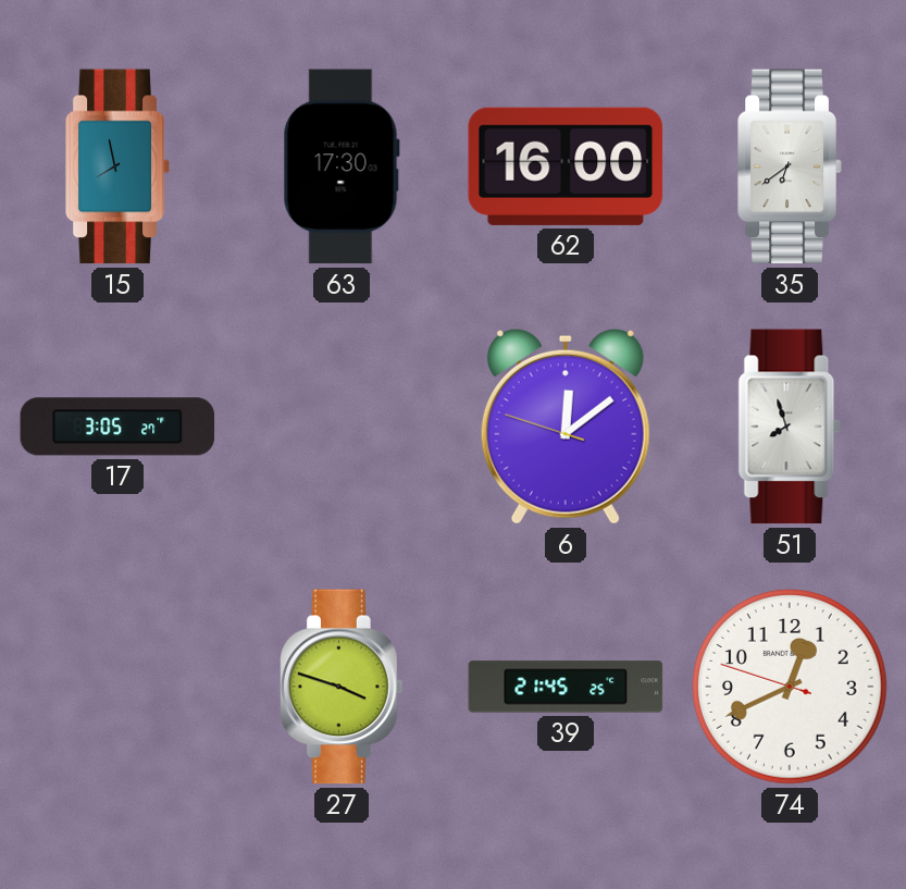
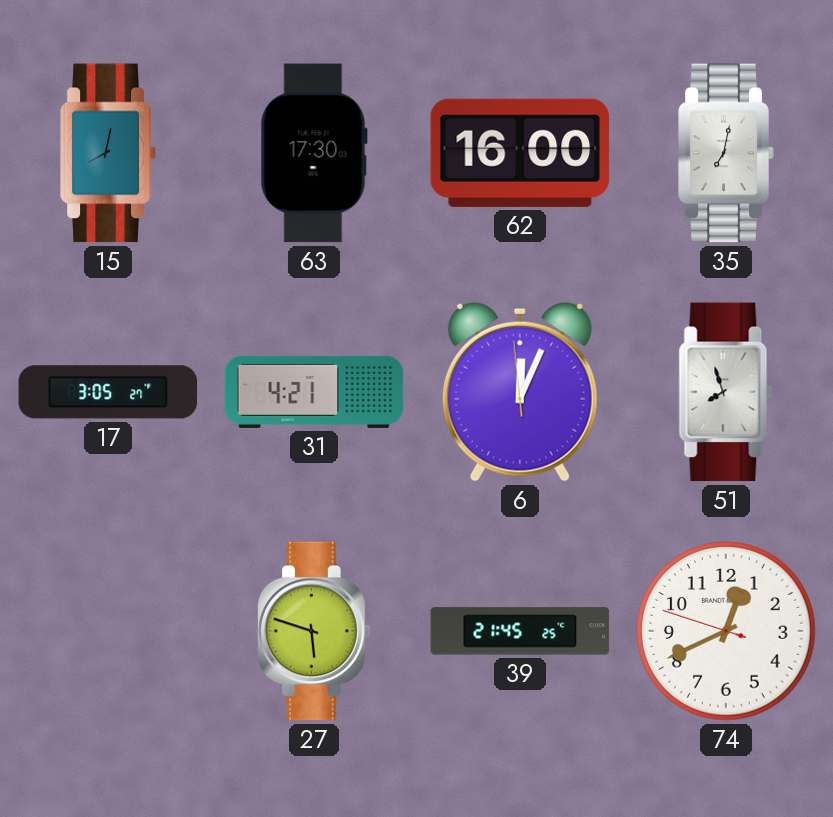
15: 7:58 -> 8:02
35: 6:39 -> 7:02
31: none -> 4:21
6: 12:08 -> 12:03
27: 3:48 -> 5:48
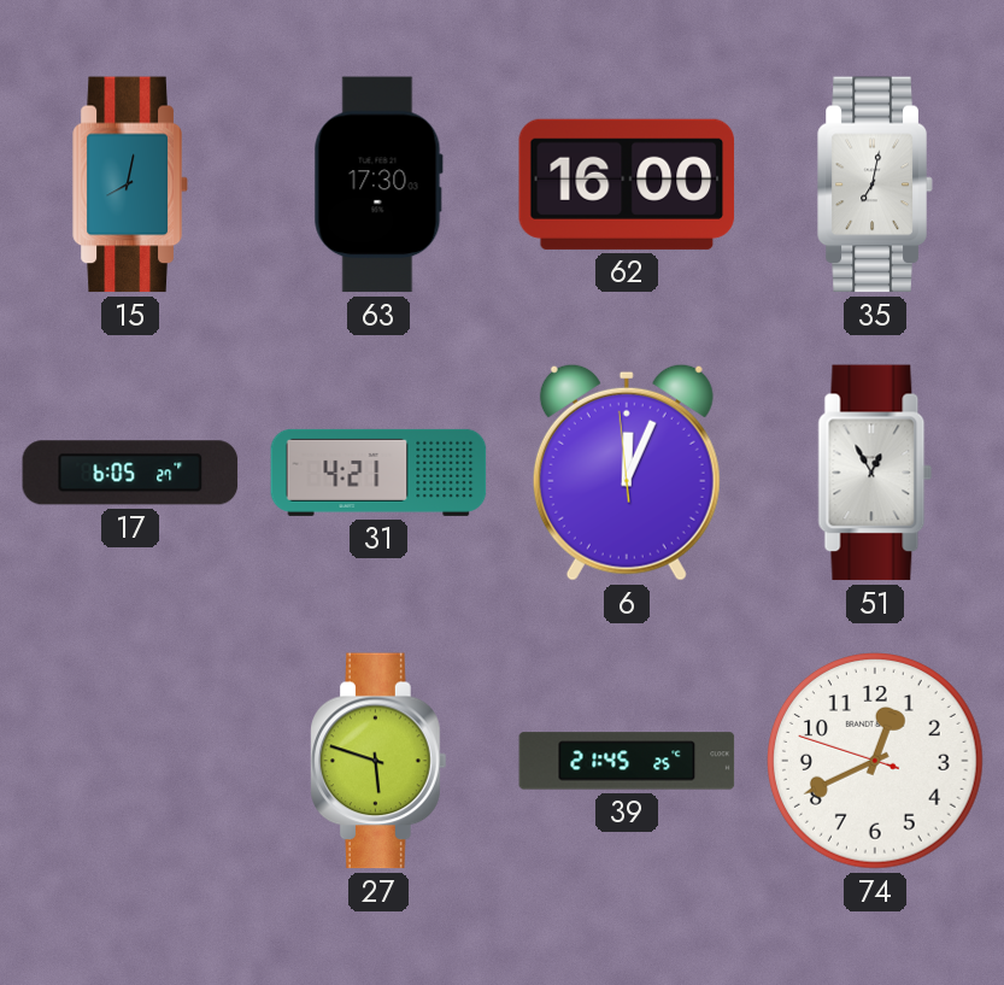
17: 3:05 -> 6:05
51: 7:57 -> 12:55
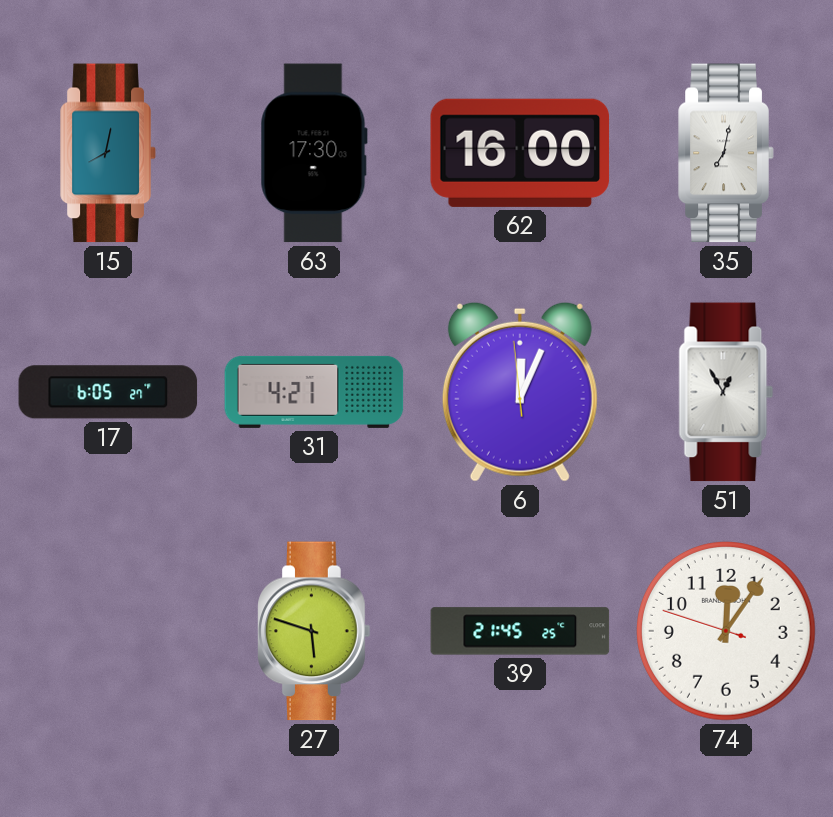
74: 12:40 -> 12:05
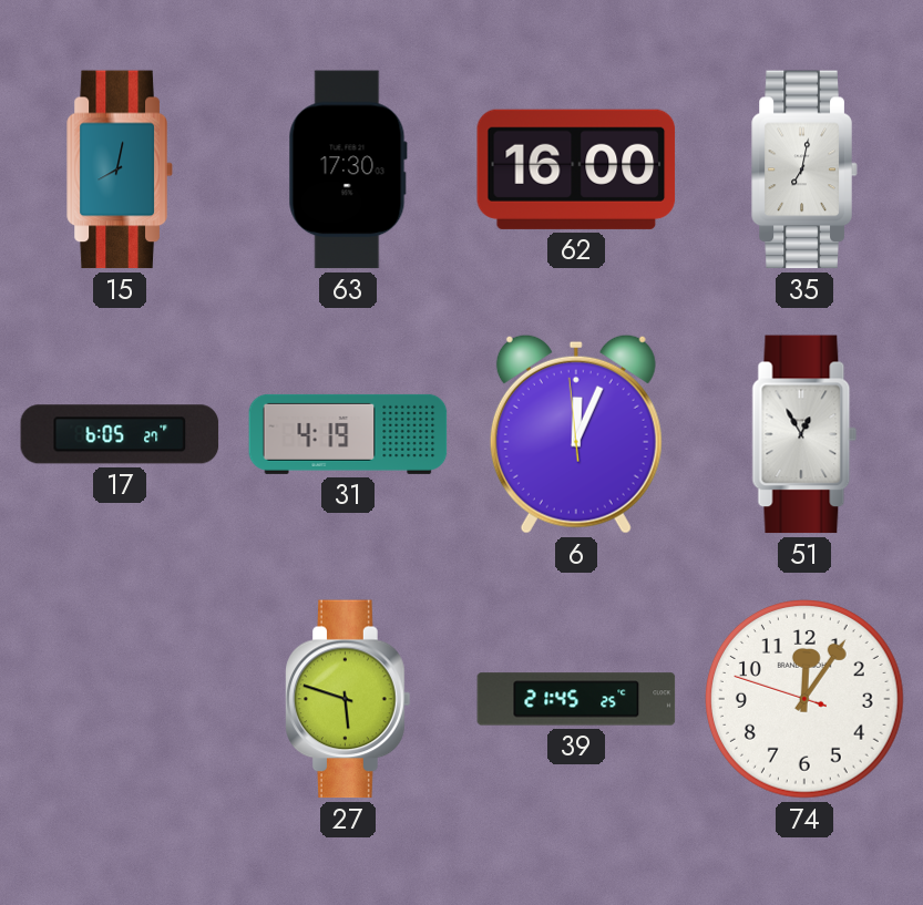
31: 4:21 -> 4:19
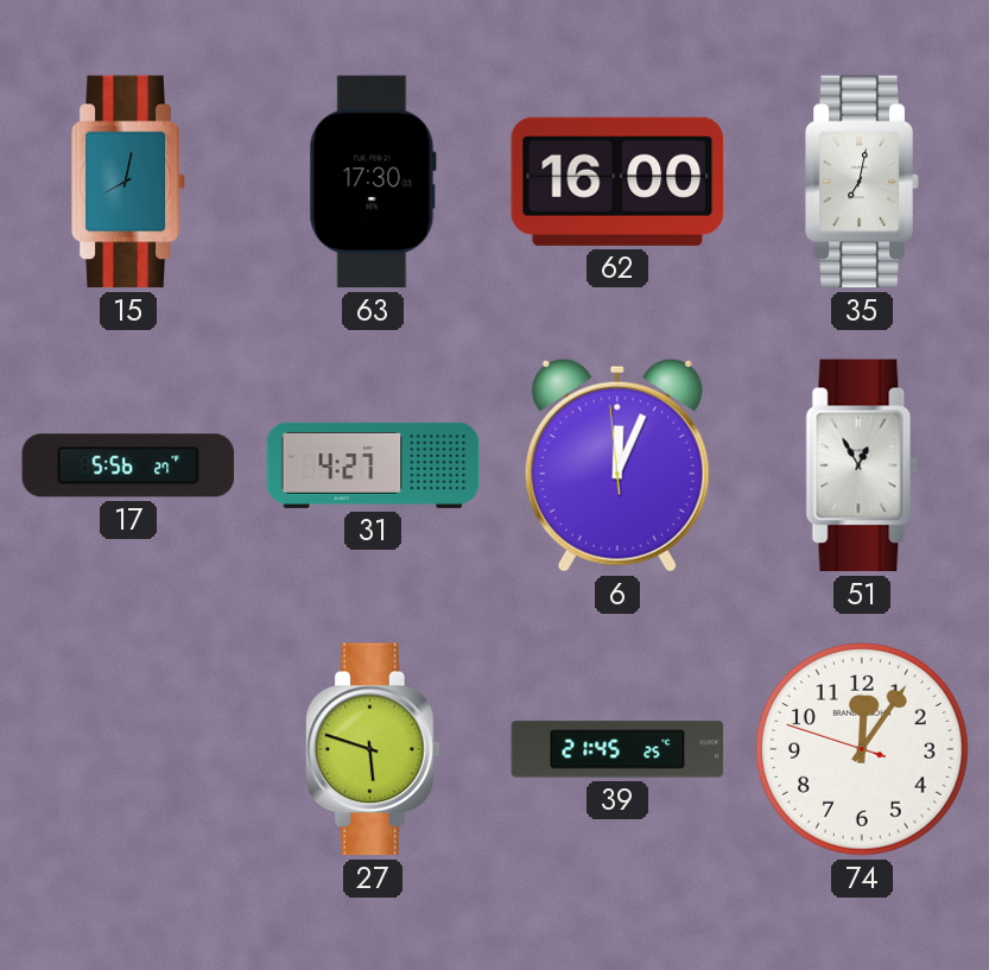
17: 6:05 -> 5:56
31: 4:19 -> 4:27
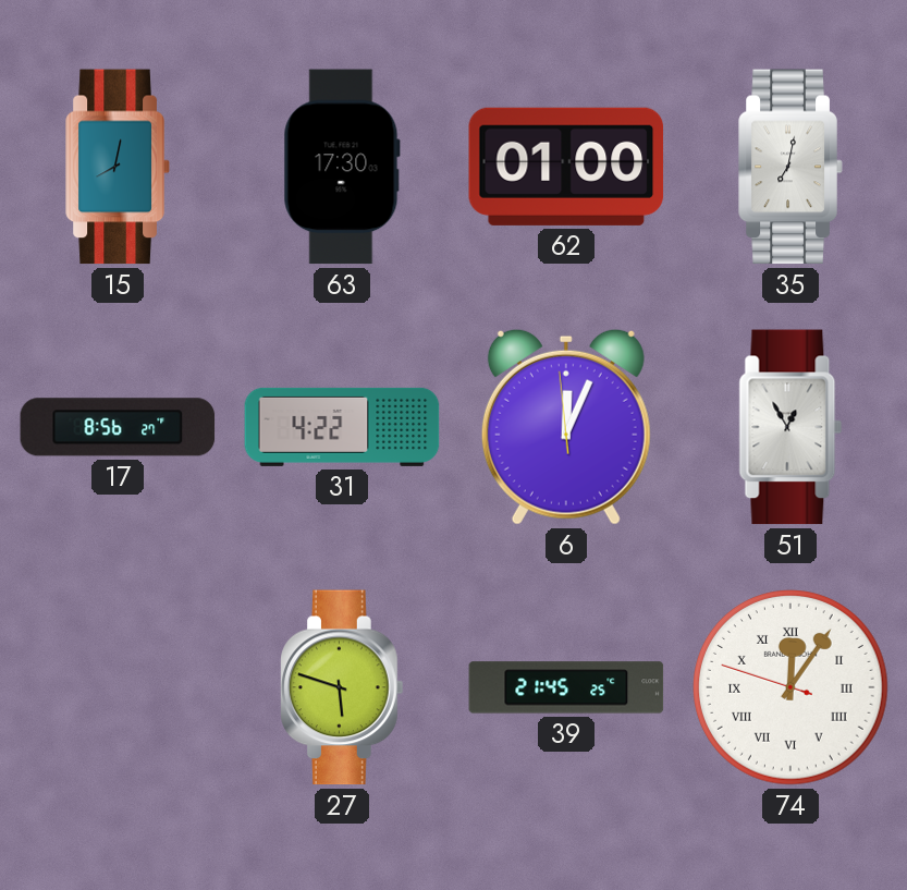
62: 16:00 -> 01:00
17: 5:56 -> 8:56
31: 4:27 -> 4:22
74 numerals: Arabic -> Roman
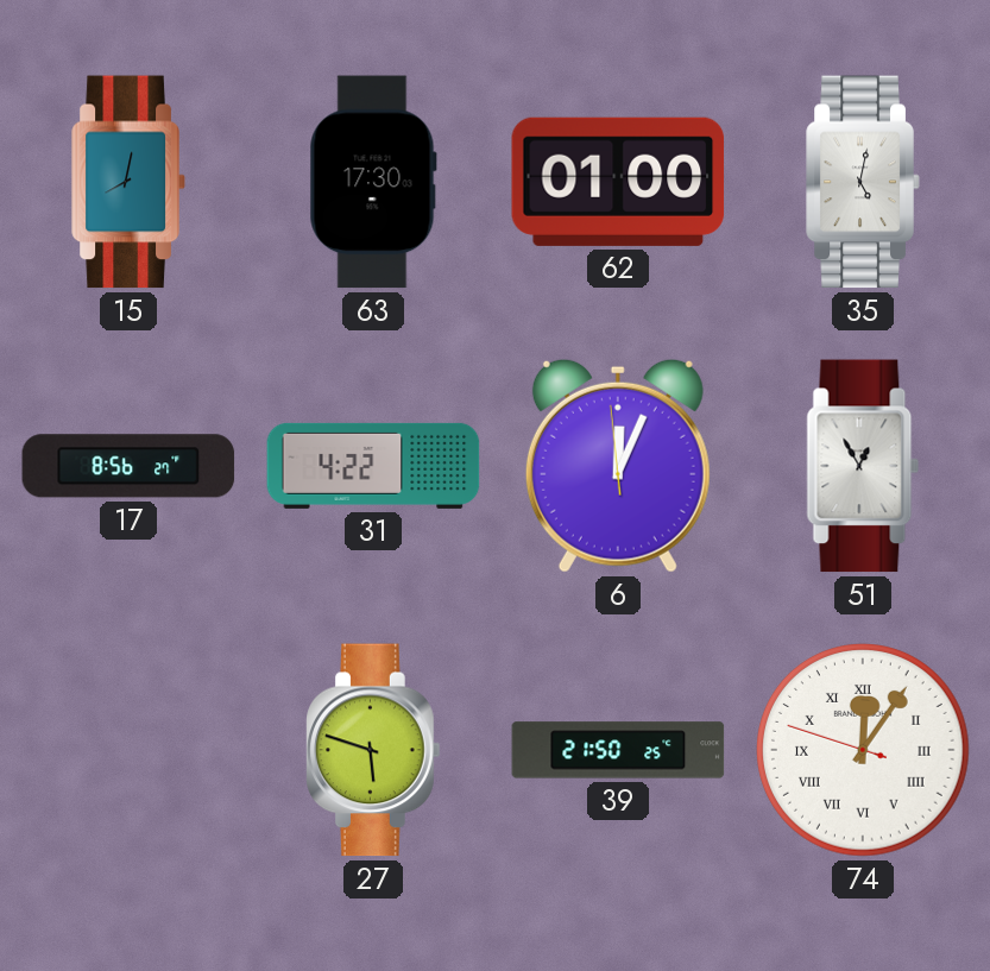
35: 7:02 -> 5:02
39: 21:45 -> 21:50
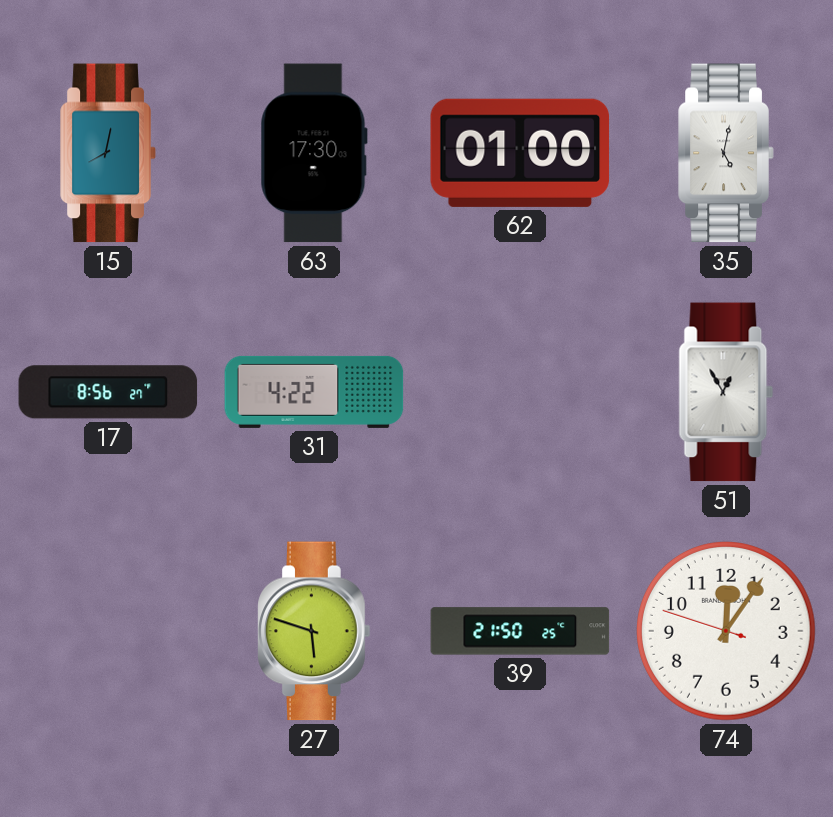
6: 12:03 -> none
74 numerals: Roman -> Arabic
